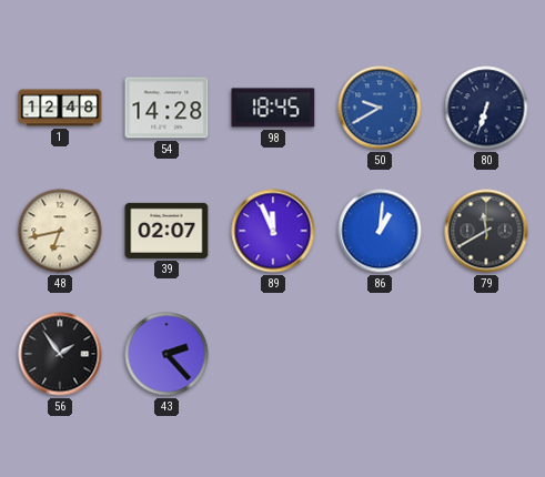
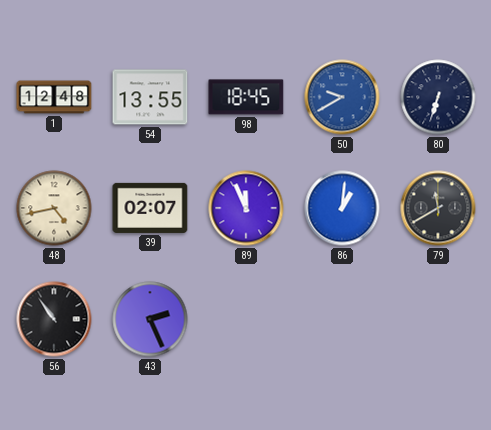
54: 14:28 -> 13:55
48: 6:43 -> 4:43
56: 1:54 -> 10:54
43: 2:23 -> 2:26
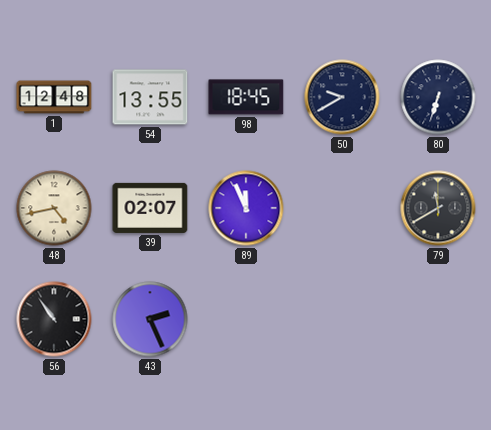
50 dial: blue -> navy
86: 1:01 -> none
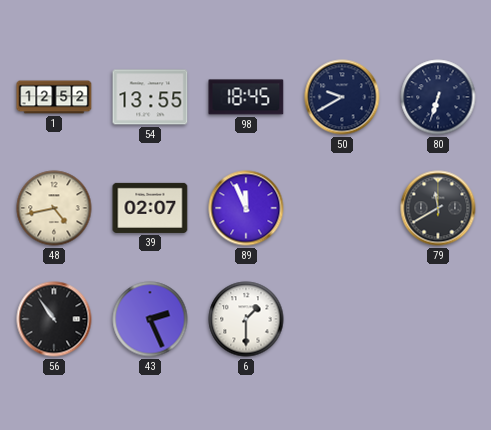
1: 12:48 -> 12:52
6: none -> 1:30
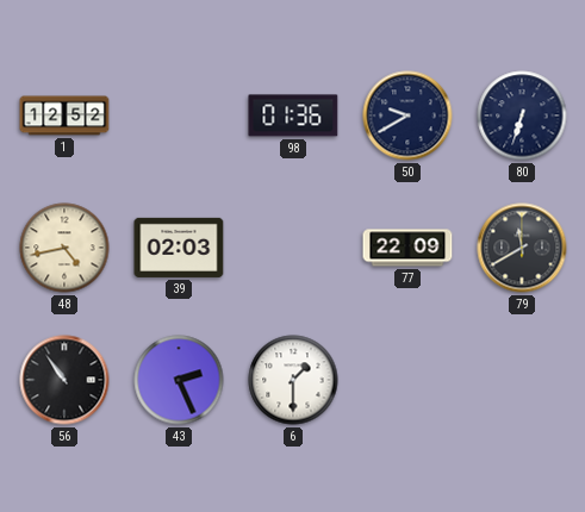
54: 13:55 -> none
98: 18:45 -> 01:36
39: 02:07 -> 02:03
89: 11:56 -> none
77: none -> 22:09
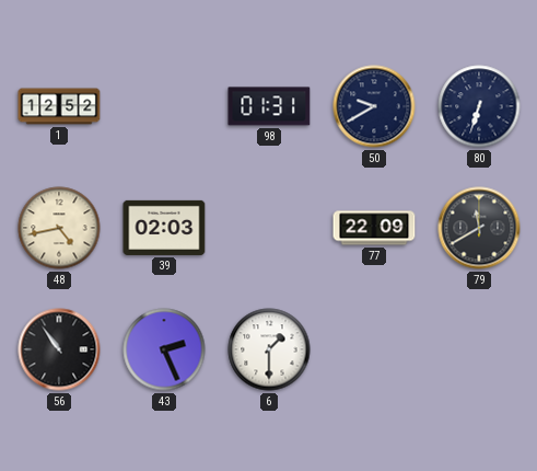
98: 01:36 -> 01:31
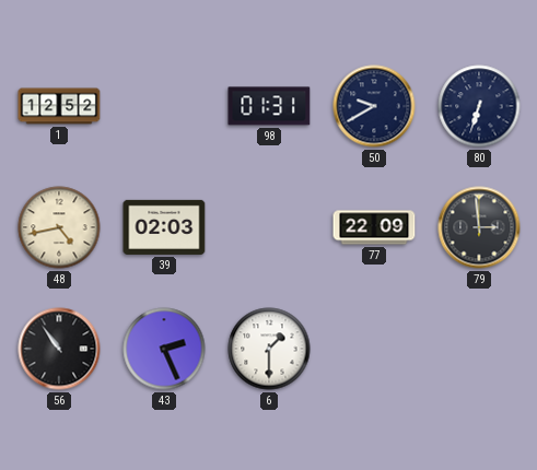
79: 11:40 -> 2:59
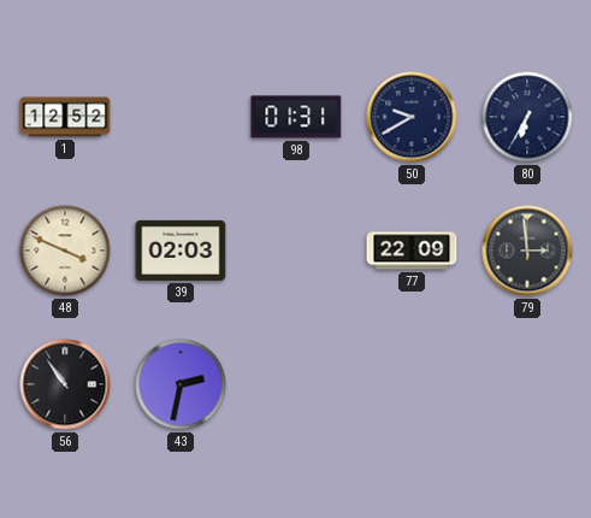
80: 6:33 -> 6:35
48: 4:43 -> 3:49
43: 2:26 -> 2:32
6: 1:30 -> none
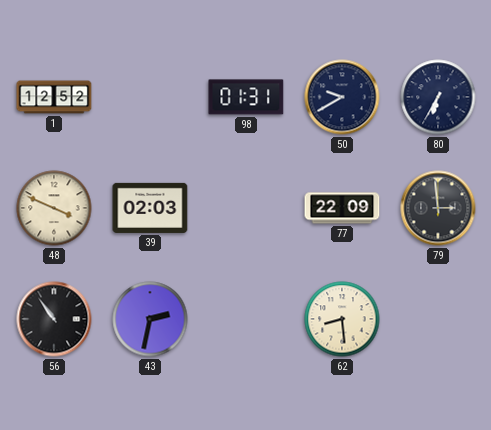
62: none -> 8:29
